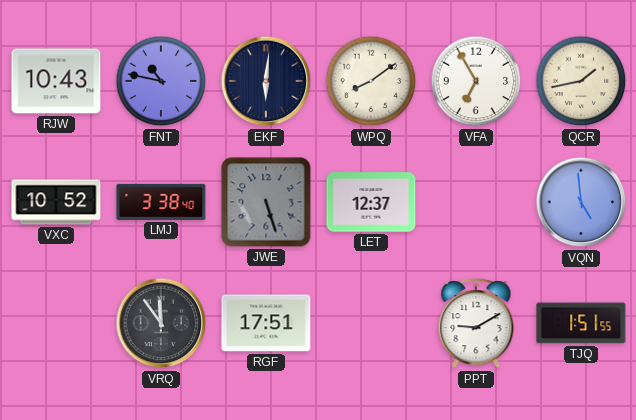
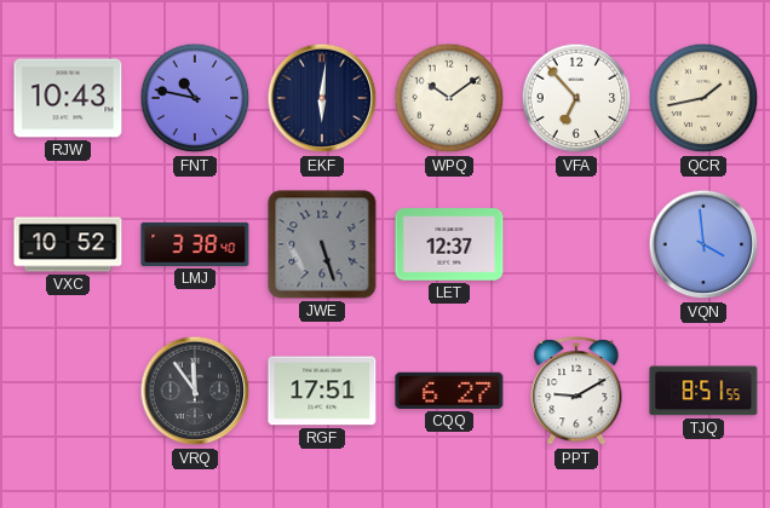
WPQ: 8:09 -> 10:09
VFA: 6:55 -> 6:53
VQN: 4:59 -> 3:59
CQQ: none -> 6:27
TJQ: 1:51 -> 8:51
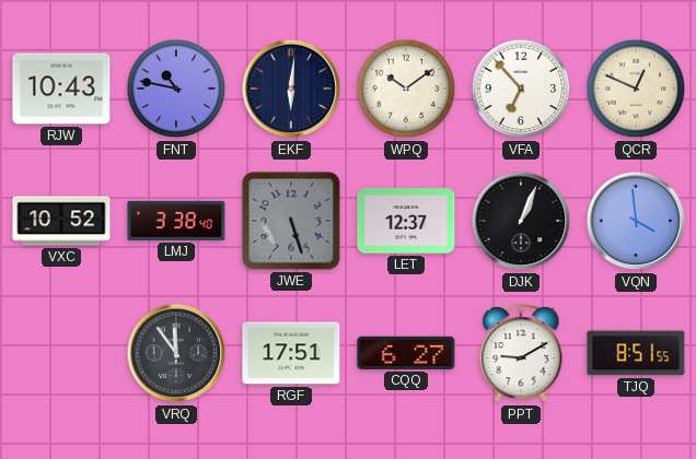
QCR: 1:43 -> 12:49
DJK: none -> 1:04
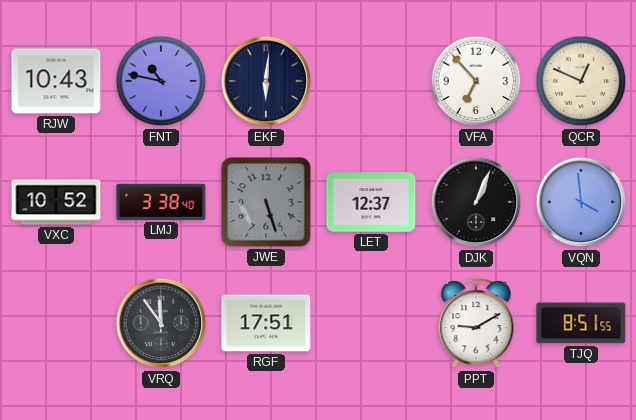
WPQ: 10:09 -> none
CQQ: 6:27 -> none
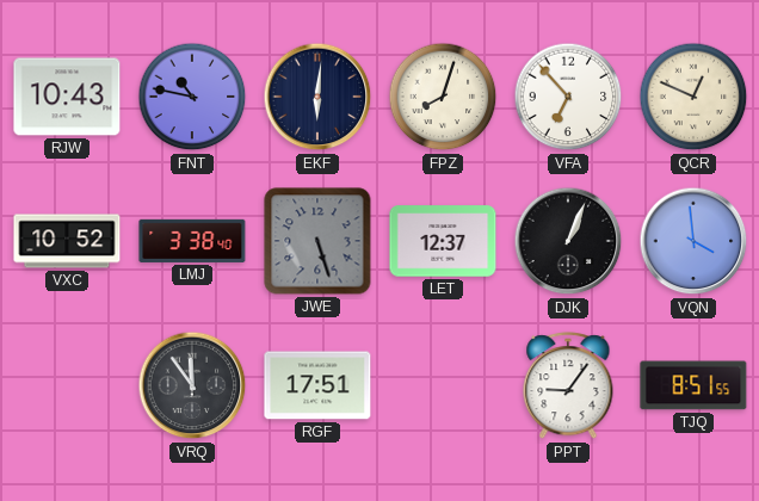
FPZ: none -> 8:03
PPT: 9:10 -> 9:06
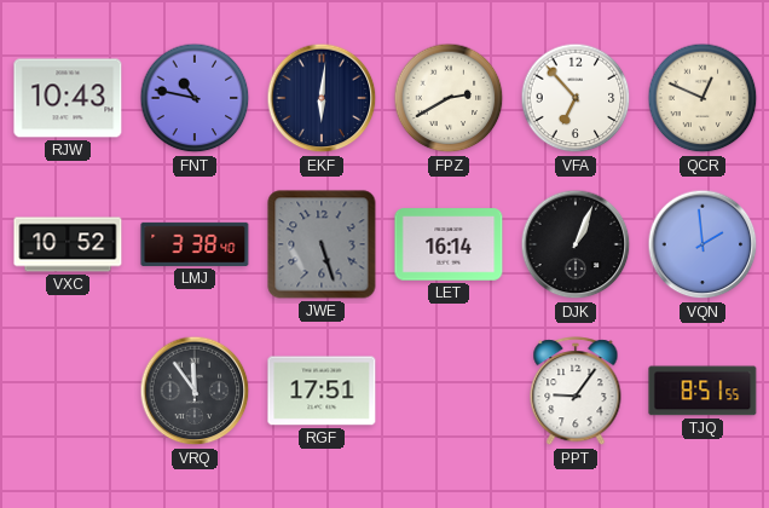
FPZ: 8:03 -> 2:40
LET: 12:37 -> 16:14
VQN: 3:59 -> 1:59
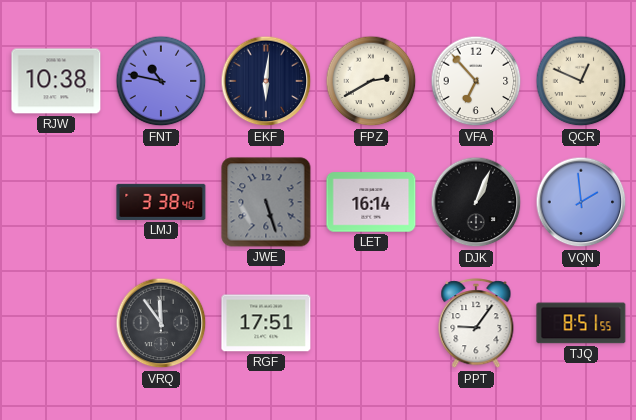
RJW: 10:43 -> 10:38
VXC: 10:52 -> none
